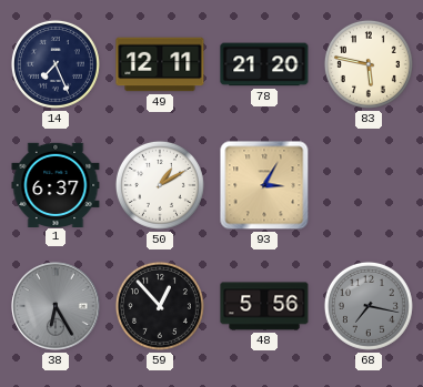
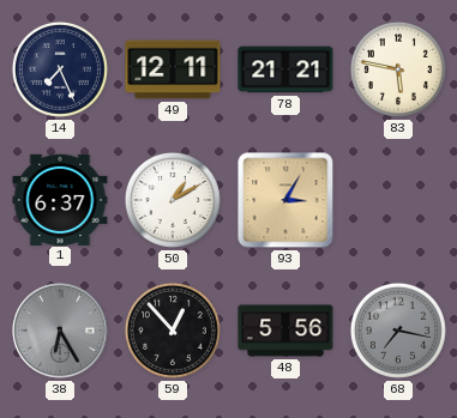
78: 21:20 -> 21:21
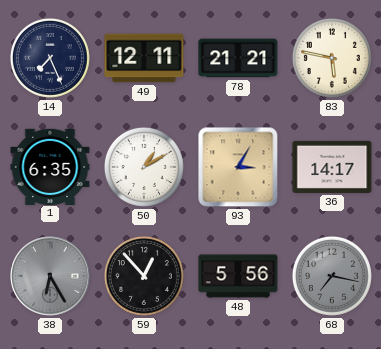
1: 6:37 -> 6:35
36: none -> 14:17
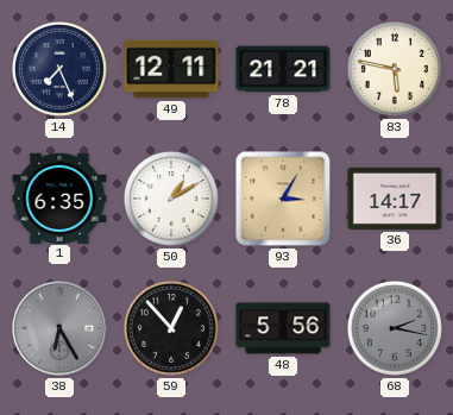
68: 7:17 -> 2:17
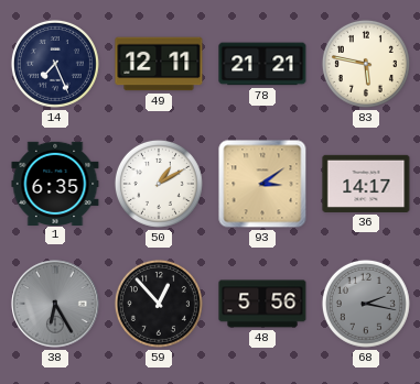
93: 3:05 -> 3:09
